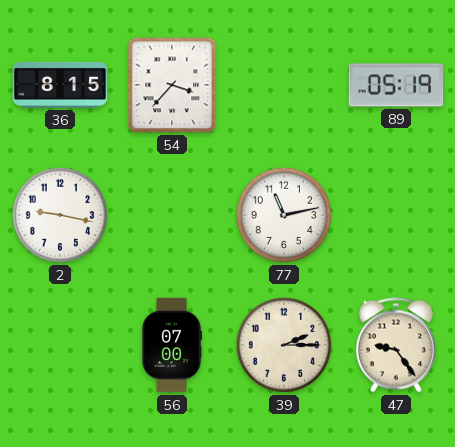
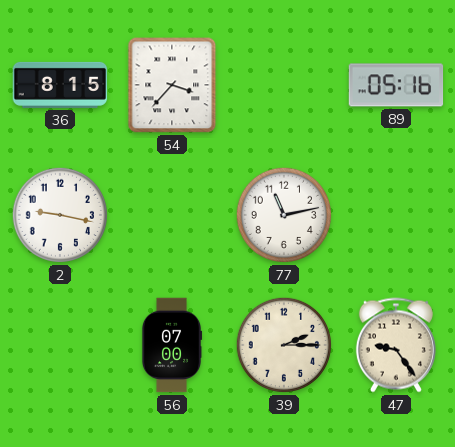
89: 05:19 -> 05:16
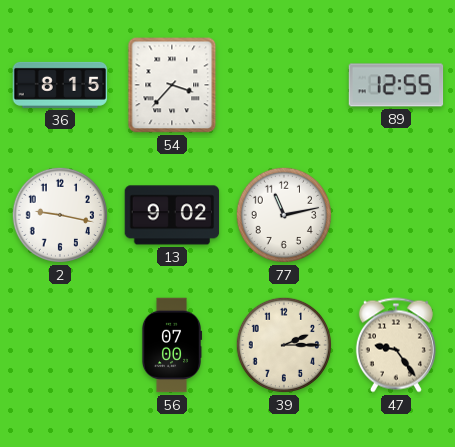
89: 05:16 -> 12:55
13: none -> 9:02
